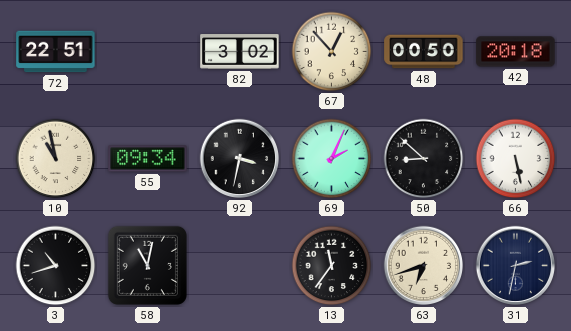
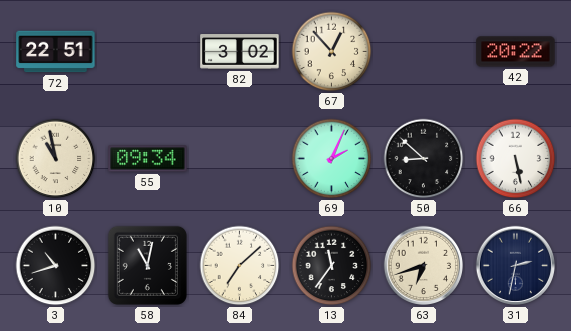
48: 00:50 -> none
42: 20:18 -> 20:22
92: 3:32 -> none
84: none -> 7:08
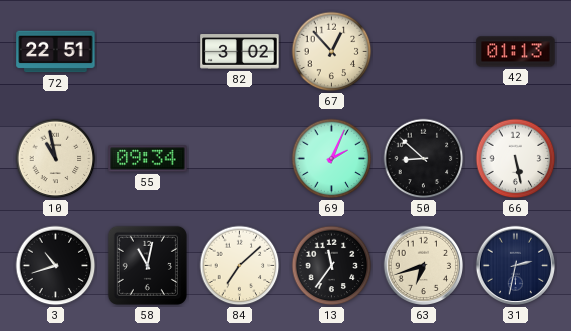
42: 20:22 -> 01:13
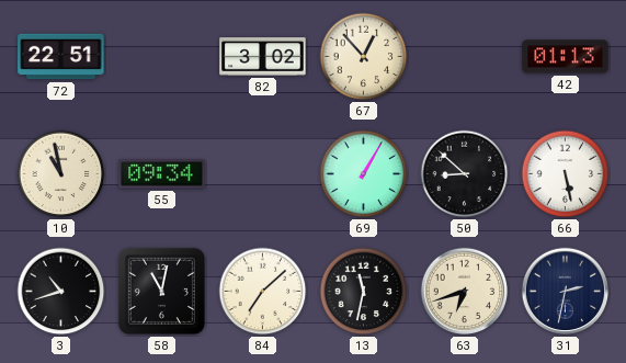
69: 2:04 -> 1:05
13: 11:36 -> 11:32
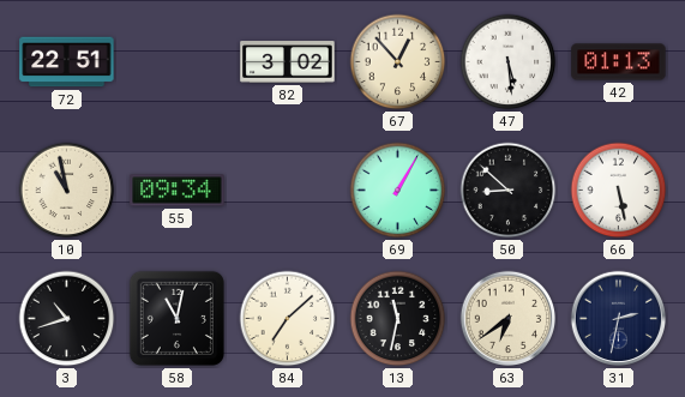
47: none -> 5:29
63: 6:42 -> 6:39
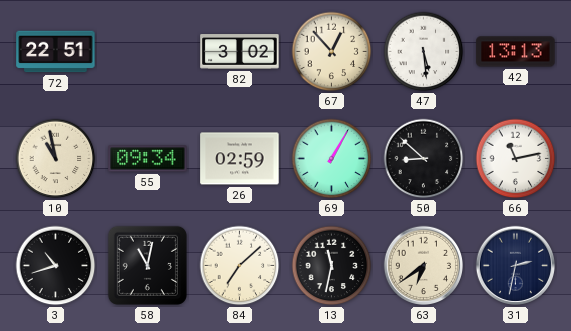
42: 01:13 -> 13:13
26: none -> 02:59
66: 5:28 -> 11:13
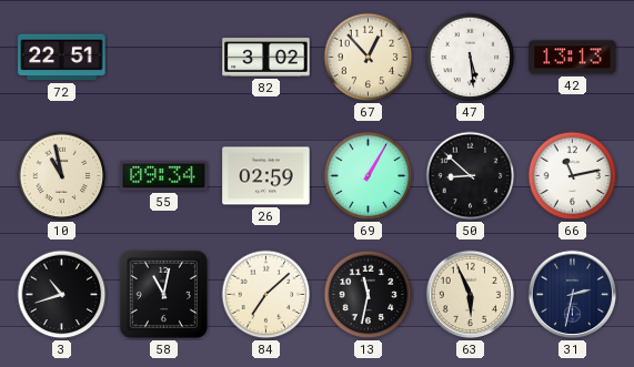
63: 6:39 -> 5:56
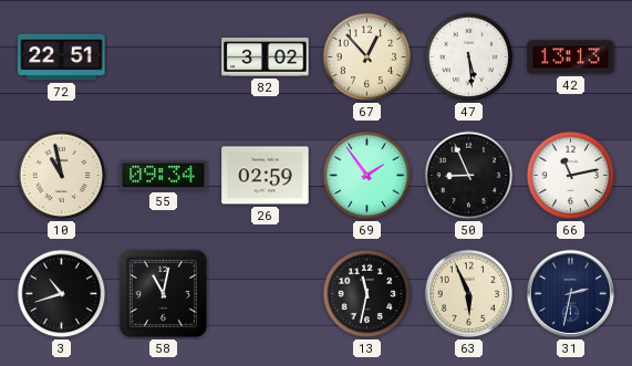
69: 1:05 -> 1:54
50: 8:52 -> 8:56
84: 7:08 -> none
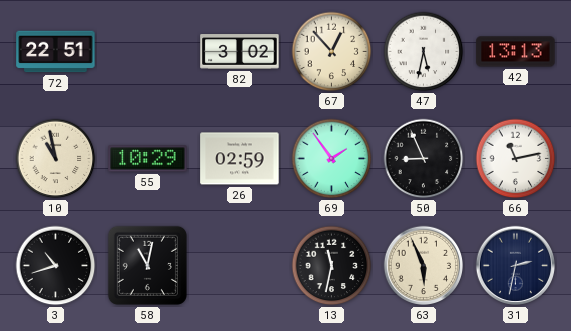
47: 5:29 -> 5:32
55: 09:34 -> 10:29
